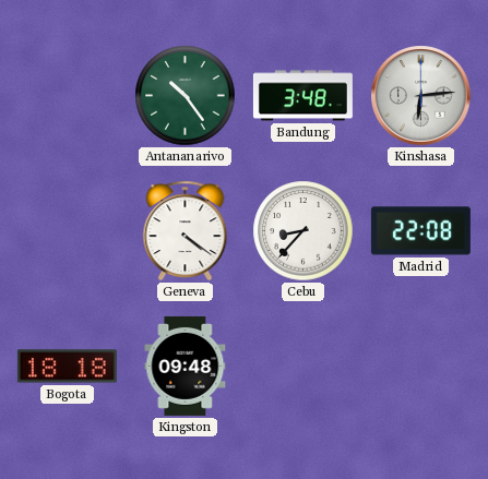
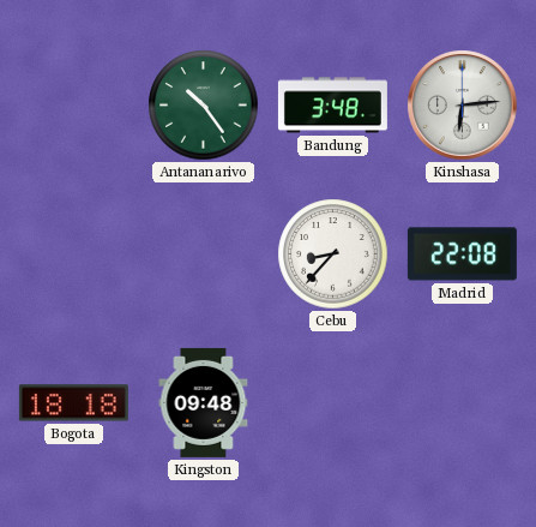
Geneva: 4:21 -> none
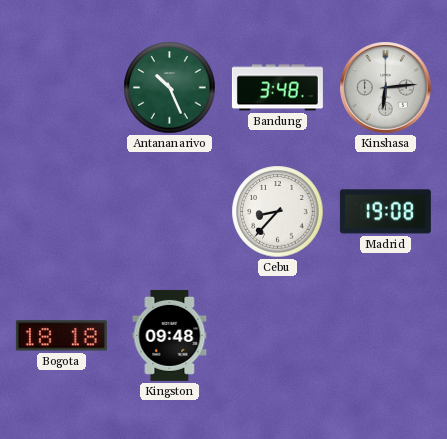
Antananarivo: 10:24 -> 10:26
Madrid: 22:08 -> 19:08
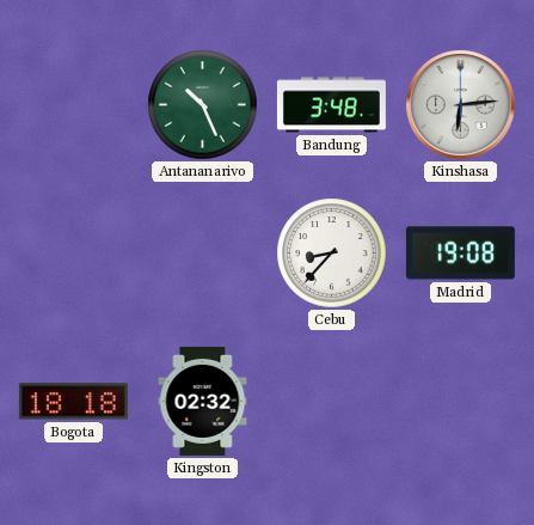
Kingston: 09:48 -> 02:32
